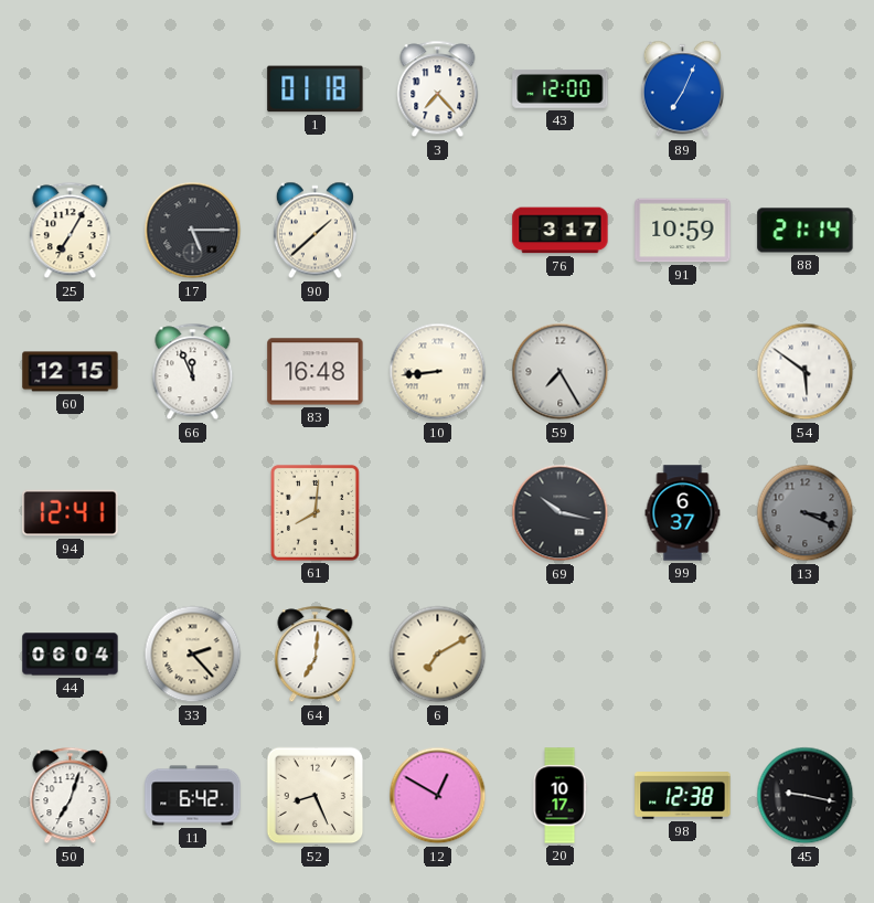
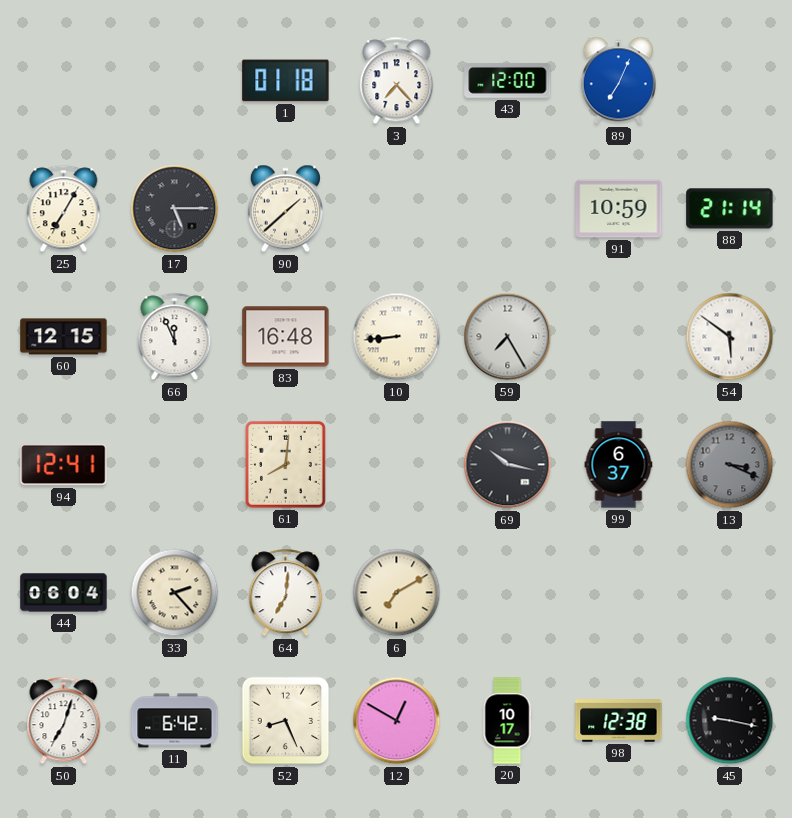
76: 3:17 -> none
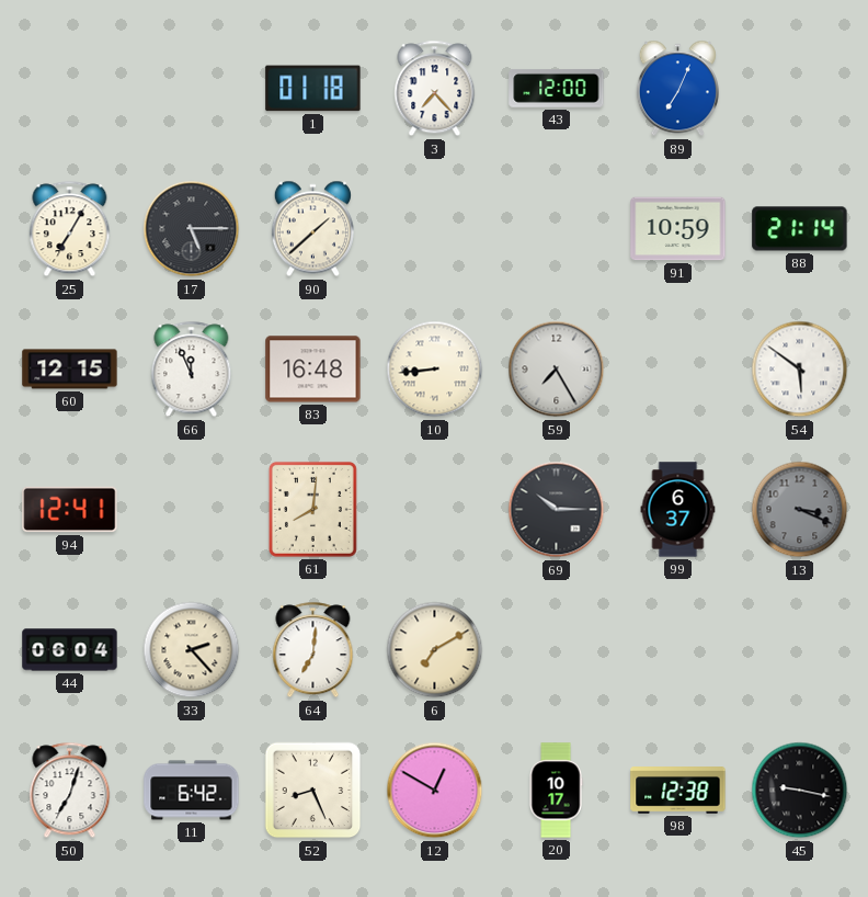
69: 10:17 -> 10:15
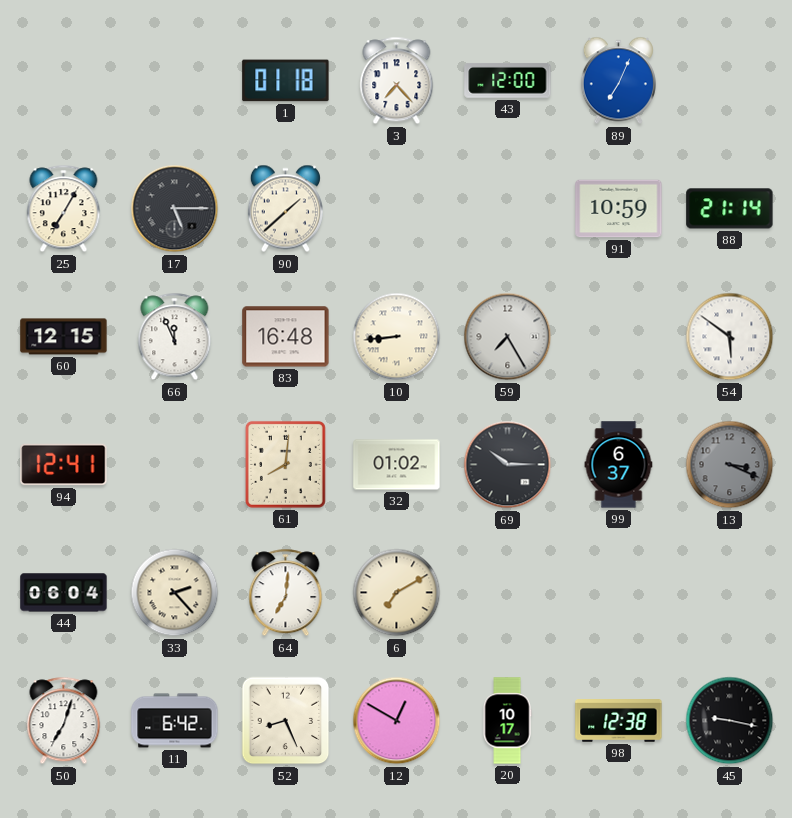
32: none -> 01:02
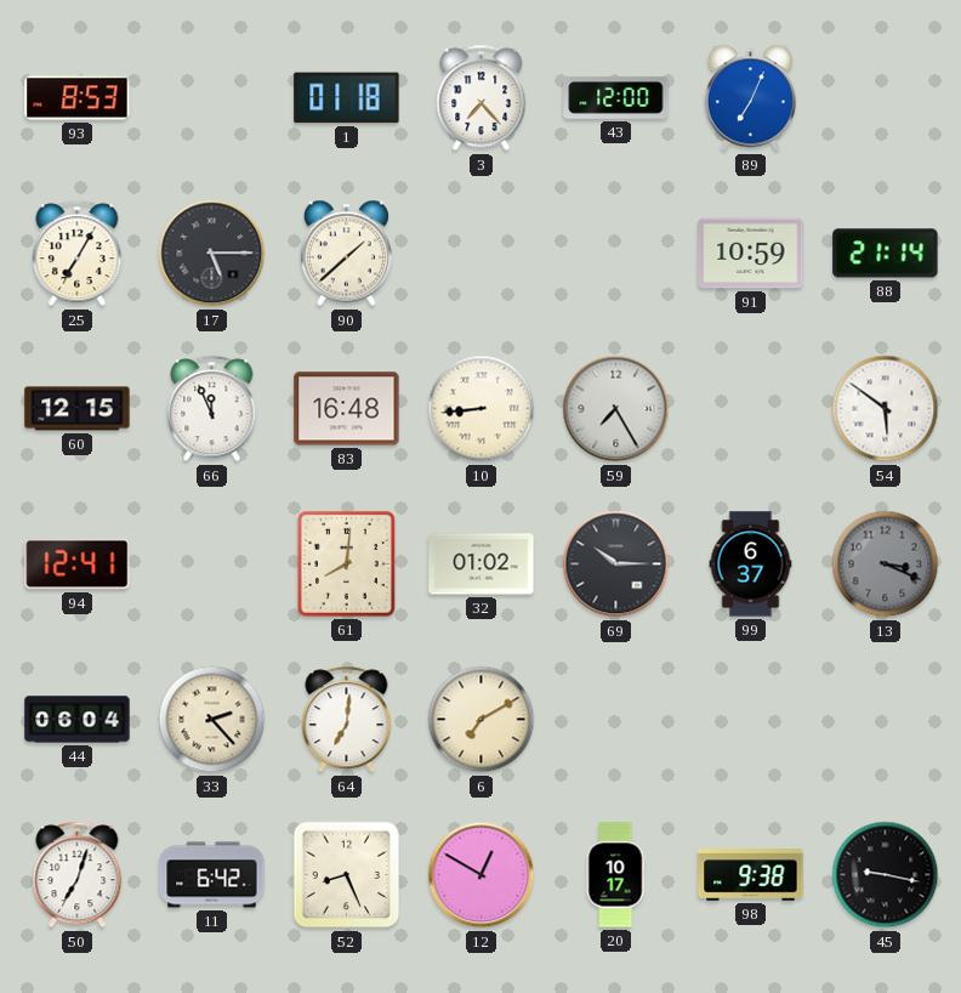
93: none -> 8:53
98: 12:38 -> 9:38
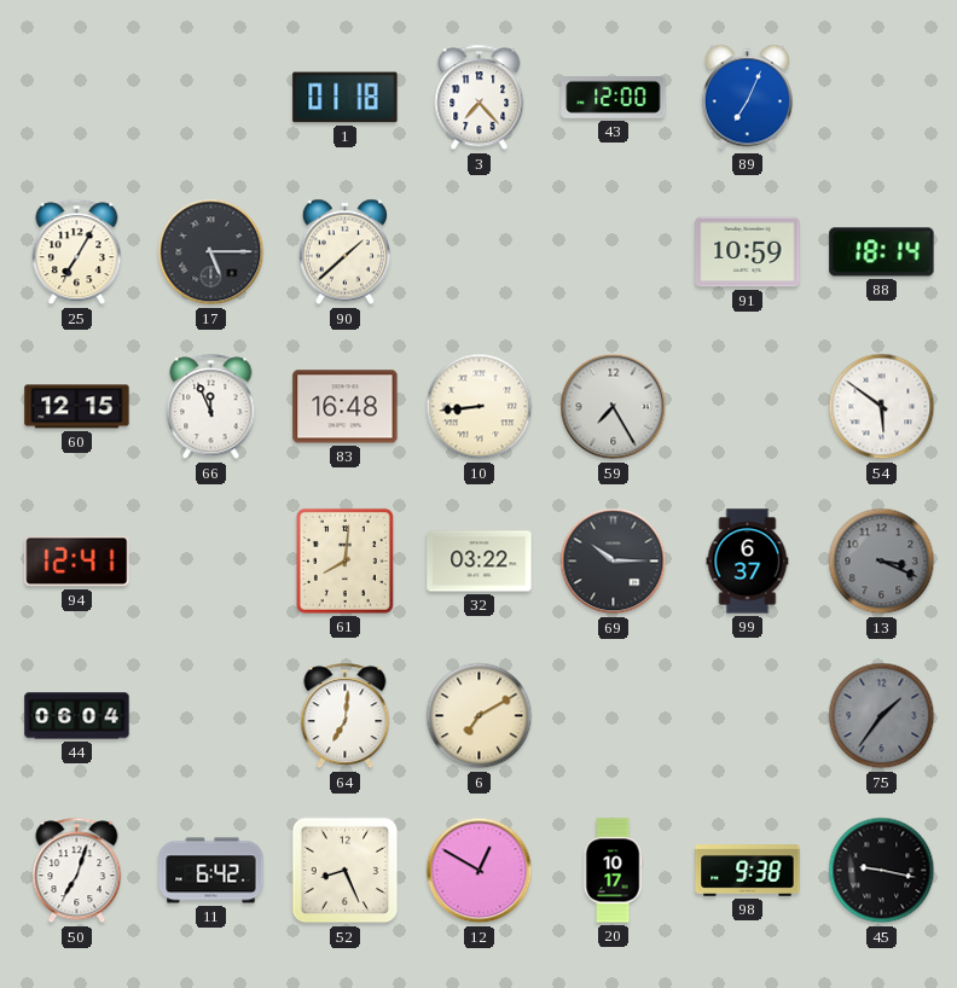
93: 8:53 -> none
88: 21:14 -> 18:14
32: 01:02 -> 03:22
33: 2:23 -> none
75: none -> 1:36
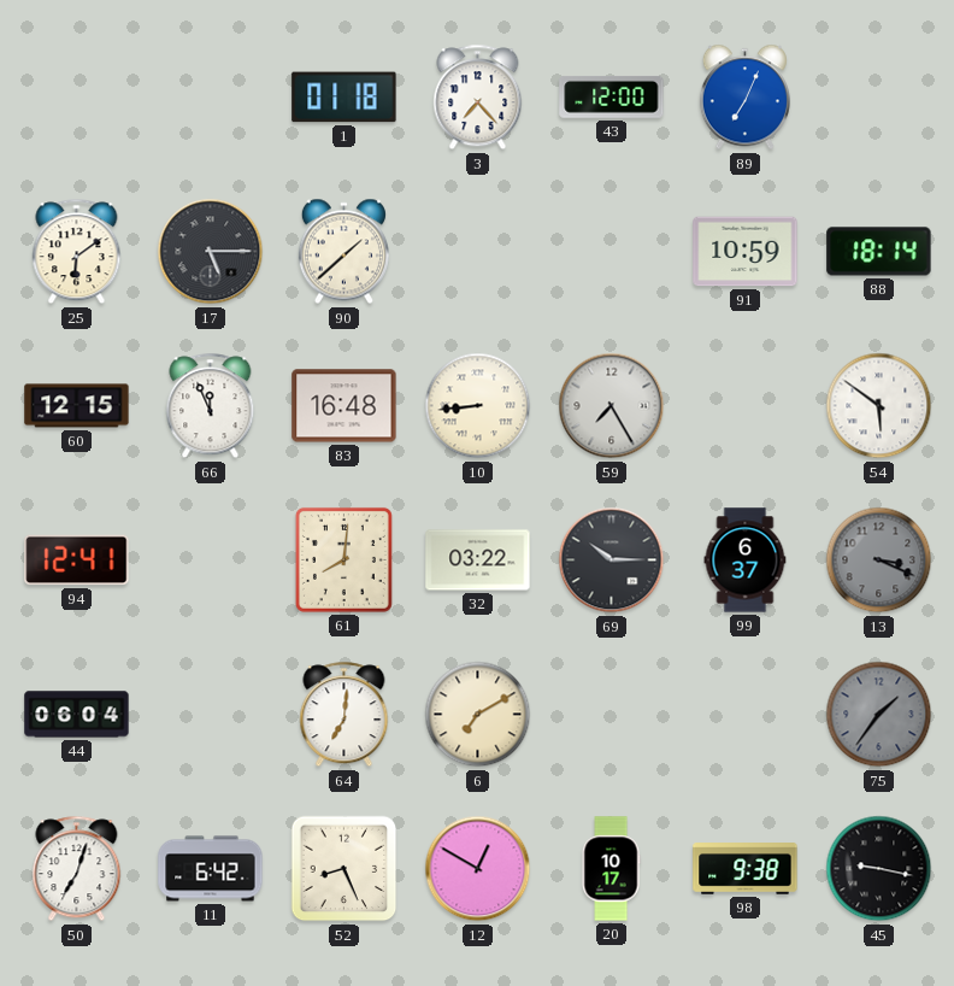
25: 7:05 -> 6:09
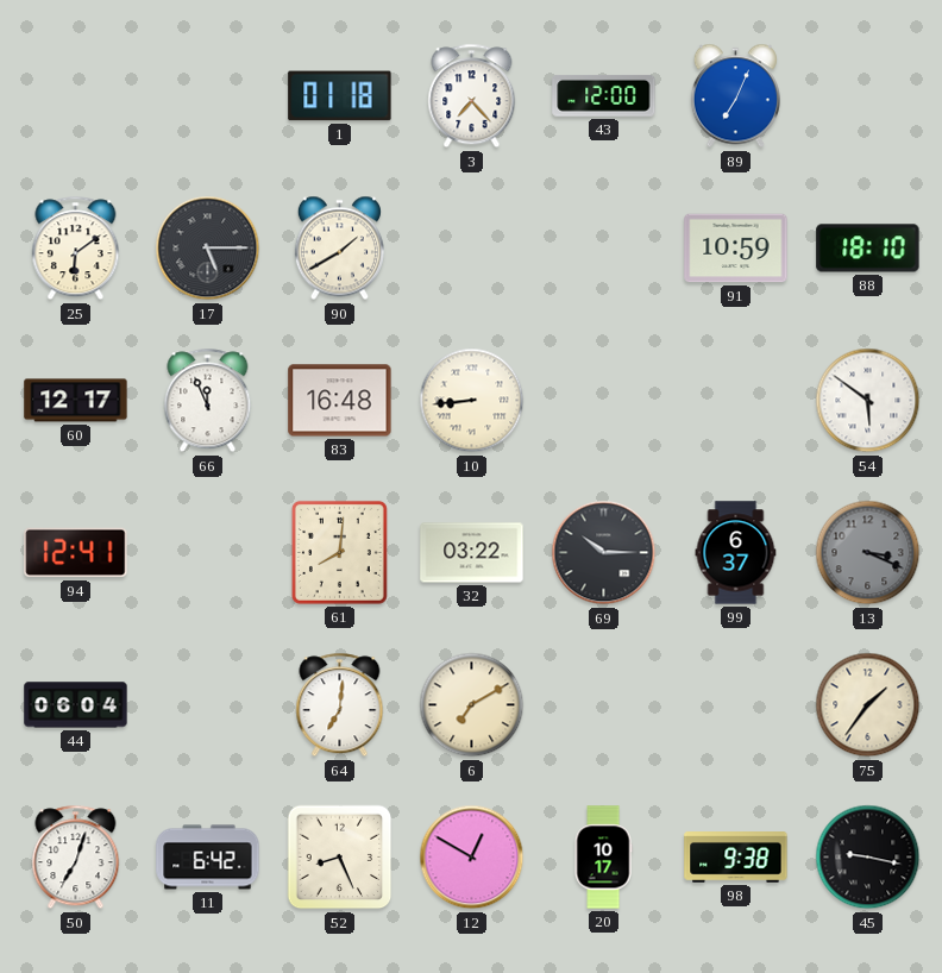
90: 1:38 -> 1:40
88: 18:14 -> 18:10
60: 12:15 -> 12:17
59: 7:25 -> none
75 dial: grey -> cream
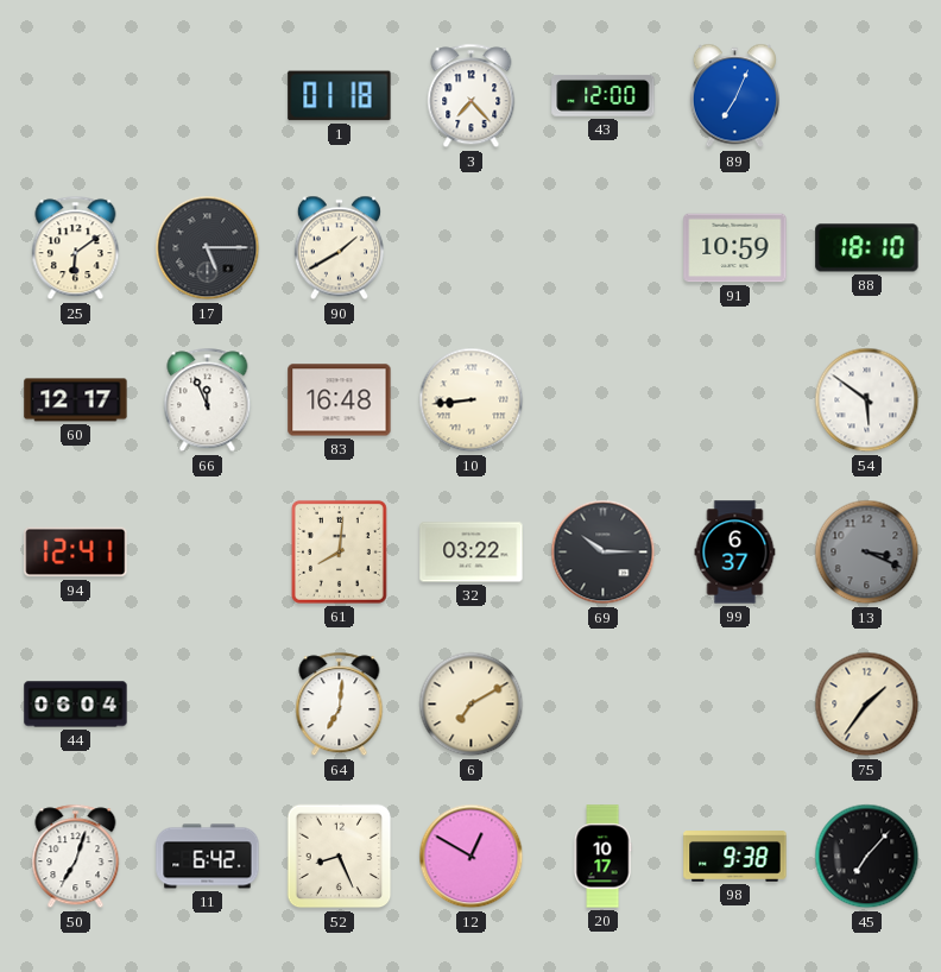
45: 9:17 -> 7:07
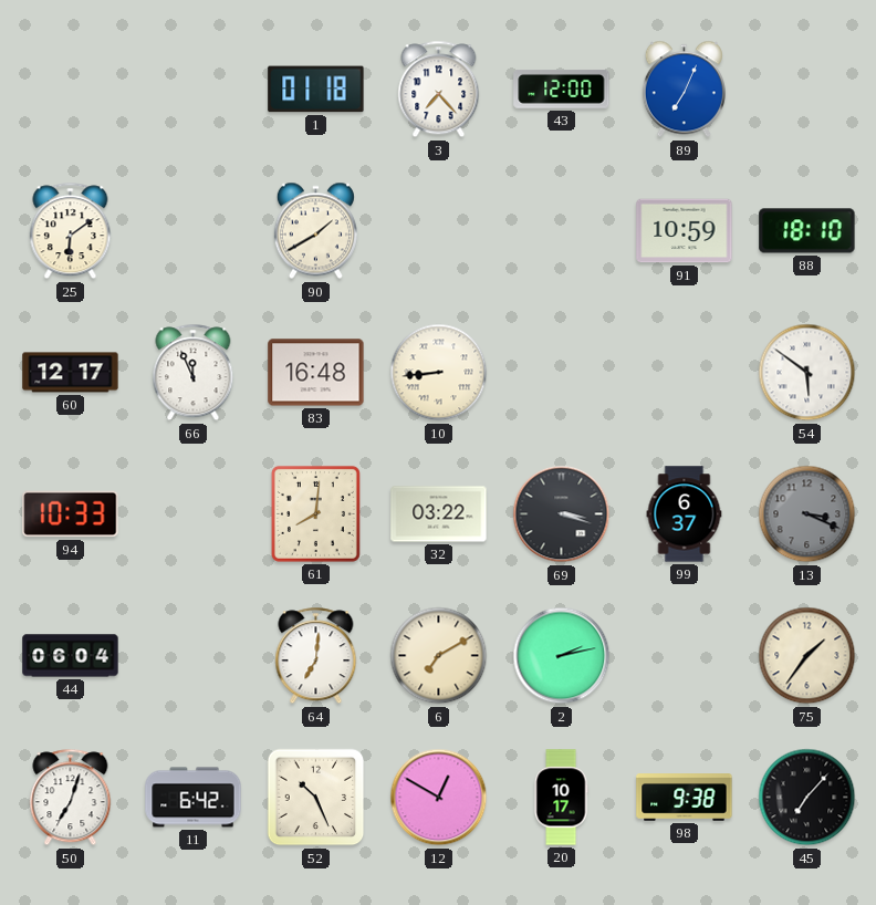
17: 5:15 -> none
94: 12:41 -> 10:33
69: 10:15 -> 3:18
2: none -> 2:13
52: 8:26 -> 10:26
